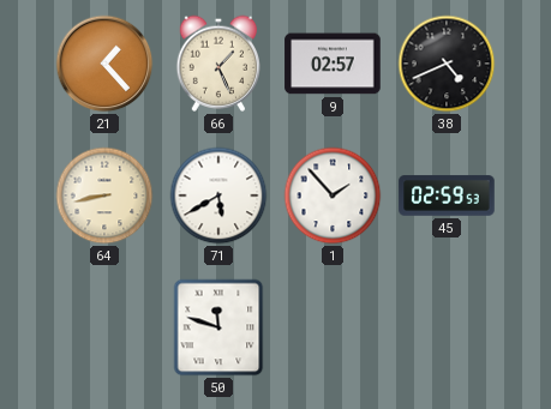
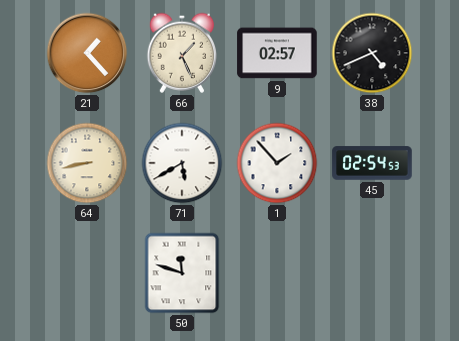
45: 02:59 -> 02:54
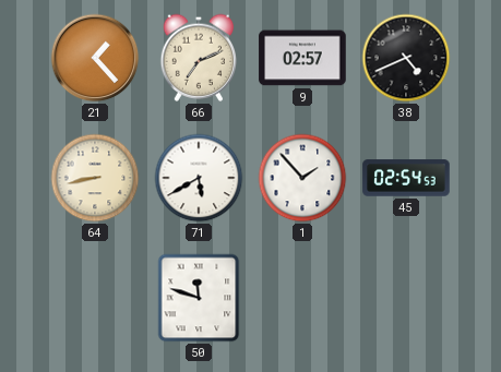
66: 1:26 -> 7:11
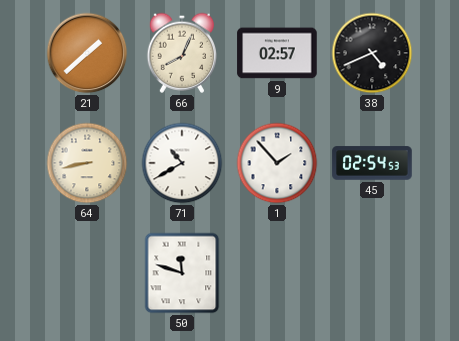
21: 1:23 -> 1:38
66: 7:11 -> 8:04
71: 5:40 -> 10:40
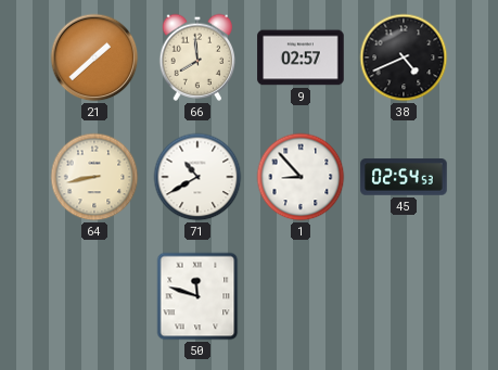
66: 8:04 -> 7:59
1: 1:53 -> 8:53
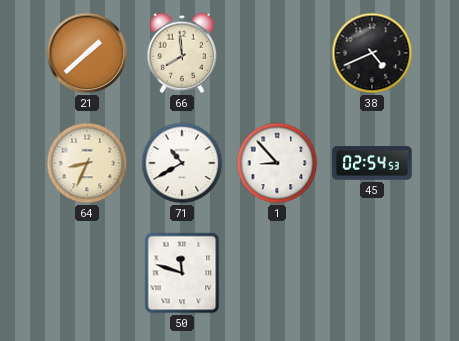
9: 02:57 -> none
64: 8:43 -> 8:34
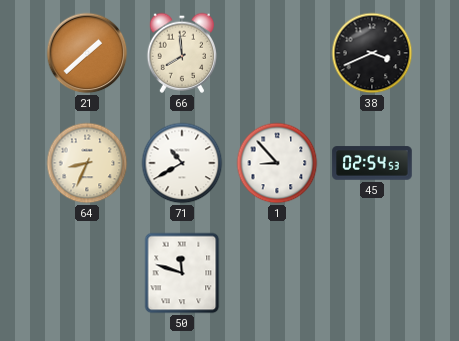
38: 4:41 -> 3:41
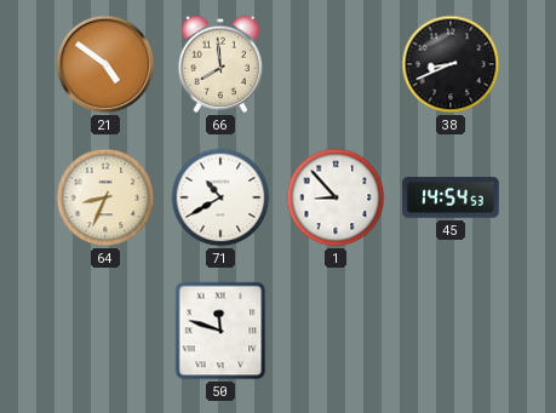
21: 1:38 -> 4:51
38: 3:41 -> 8:41
45: 02:54 -> 14:54
